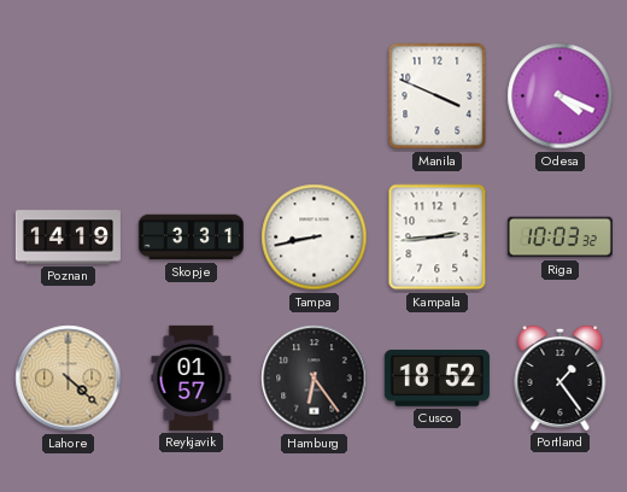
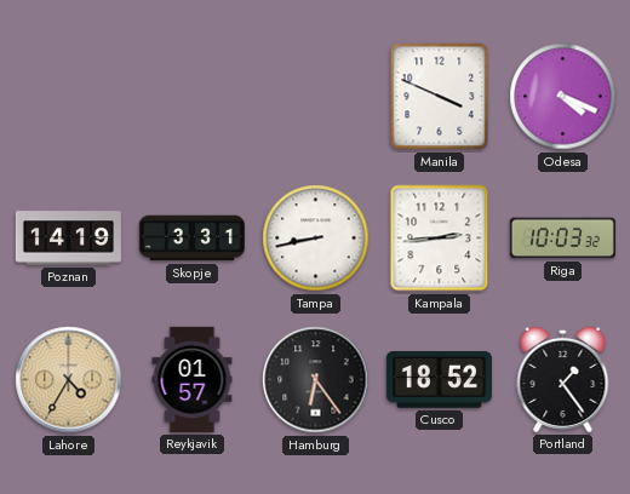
Lahore: 4:22 -> 4:35
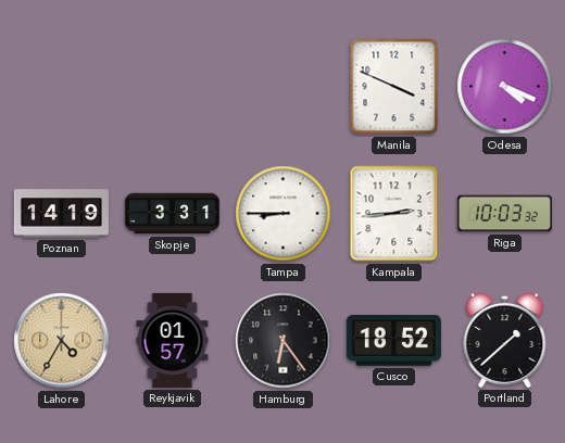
Tampa: 8:43 -> 8:45
Portland: 1:24 -> 1:38
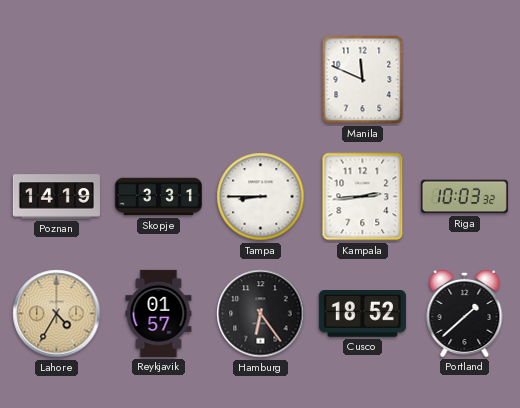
Manila: 3:49 -> 11:49
Odesa: 4:19 -> none
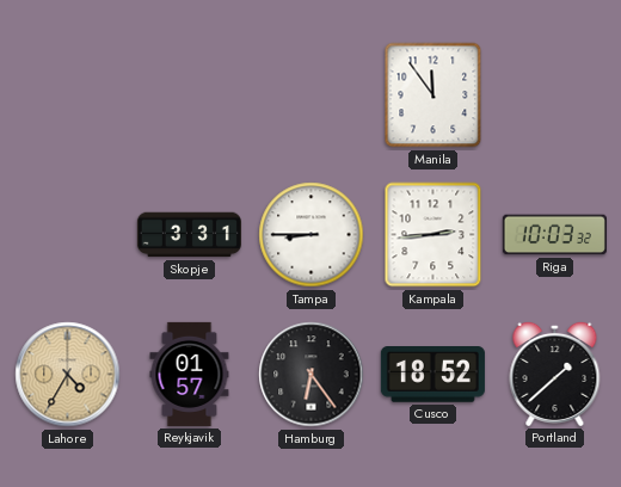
Manila: 11:49 -> 11:54
Poznan: 14:19 -> none
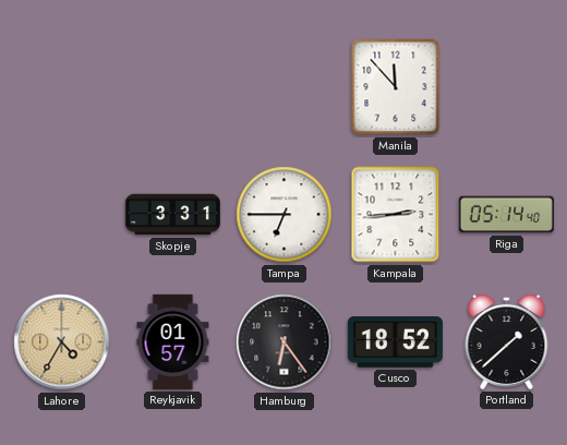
Manila: 11:54 -> 11:53
Tampa: 8:45 -> 6:45
Riga: 10:03 -> 05:14
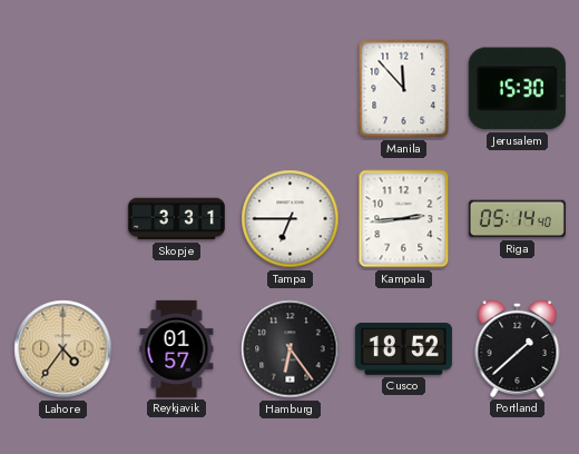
Jerusalem: none -> 15:30
Lahore: 4:35 -> 4:36
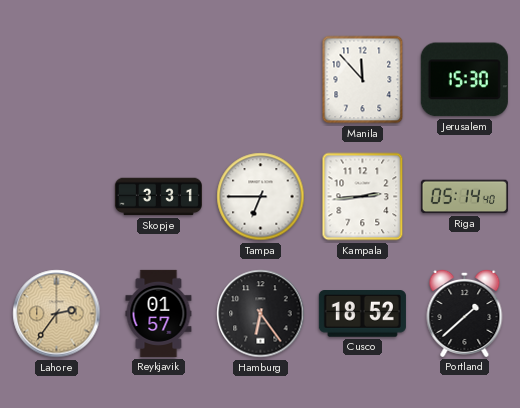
Lahore: 4:36 -> 2:36
